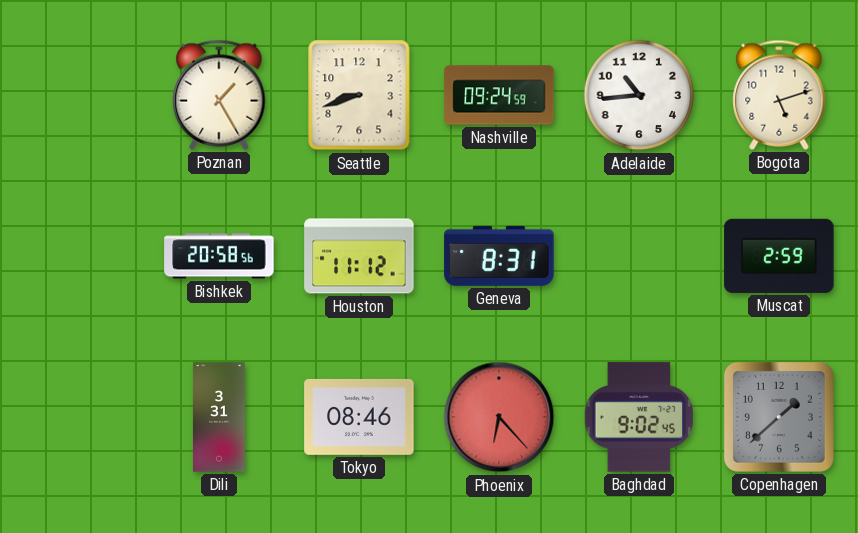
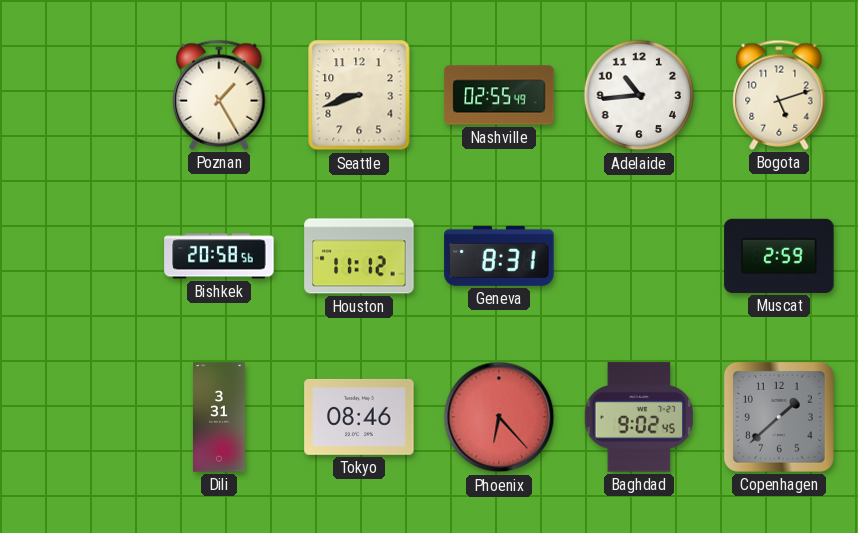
Nashville: 09:24 -> 02:55
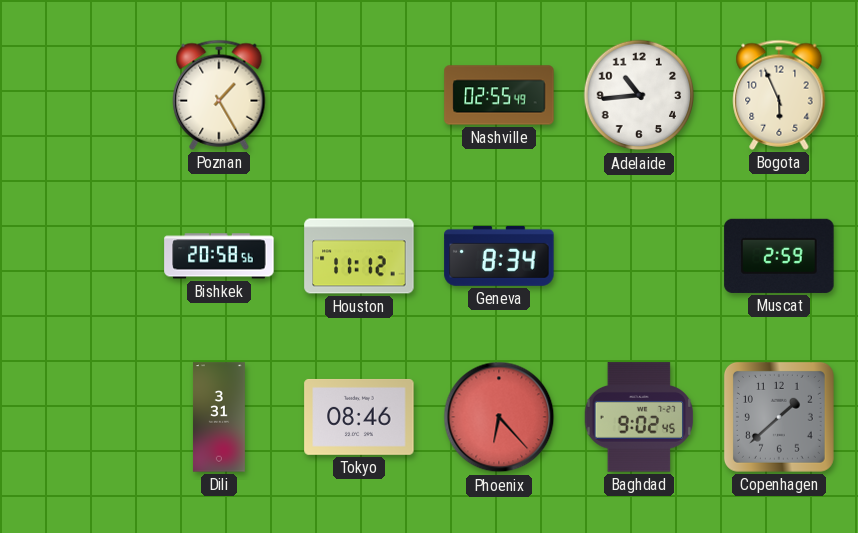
Seattle: 8:42 -> none
Bogota: 5:12 -> 5:56
Geneva: 8:31 -> 8:34
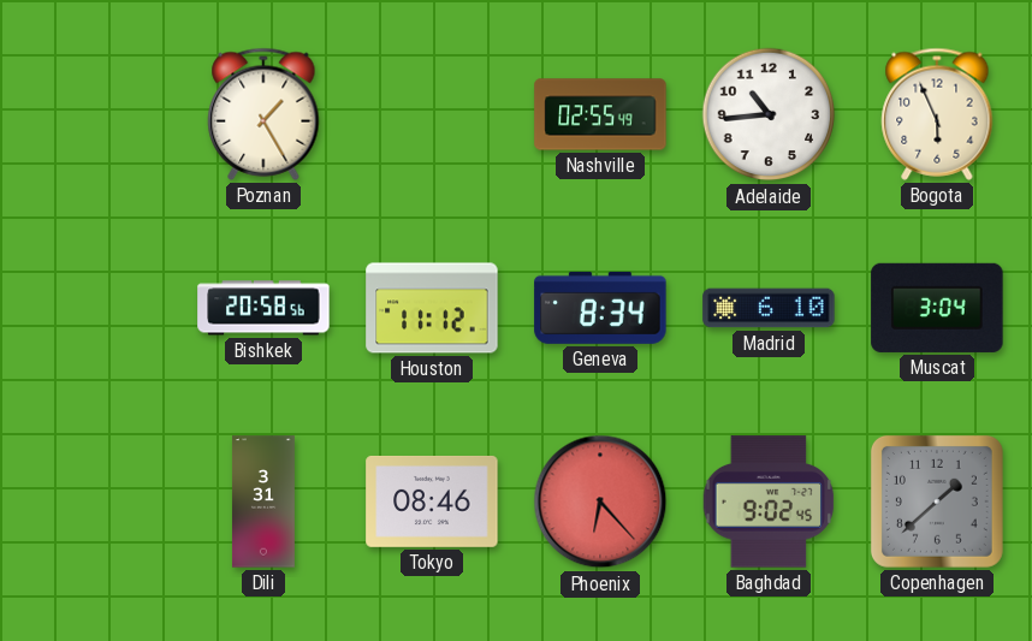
Madrid: none -> 6:10
Muscat: 2:59 -> 3:04
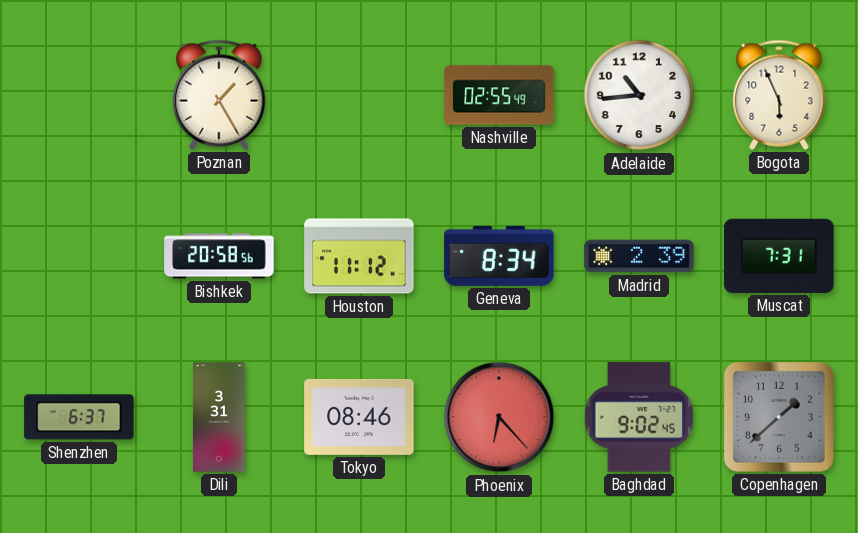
Madrid: 6:10 -> 2:39
Muscat: 3:04 -> 7:31
Shenzhen: none -> 6:37
